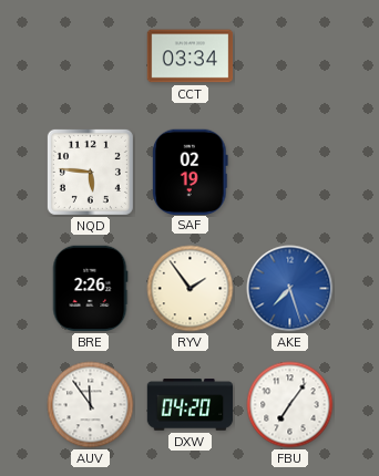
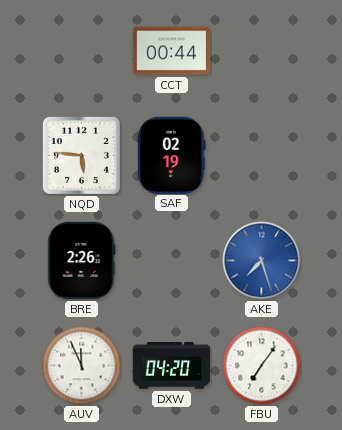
CCT: 03:34 -> 00:44
RYV: 1:54 -> none
AUV: 11:54 -> 11:56
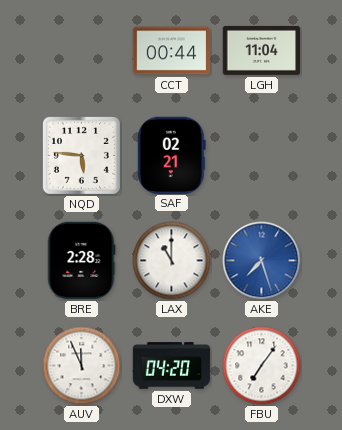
LGH: none -> 11:04
SAF: 02:19 -> 02:21
BRE: 2:26 -> 2:28
LAX: none -> 11:00
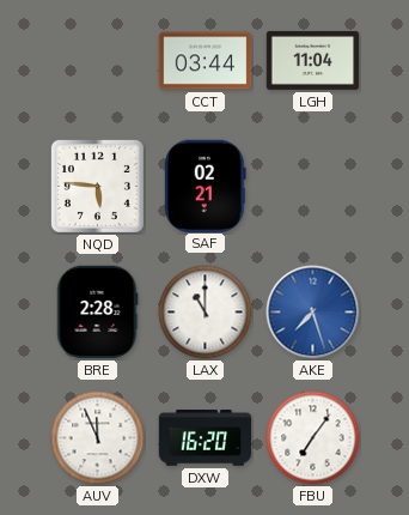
CCT: 00:44 -> 03:44
DXW: 04:20 -> 16:20
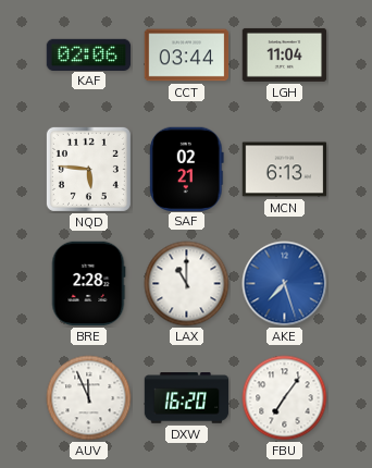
KAF: none -> 02:06
MCN: none -> 6:13
